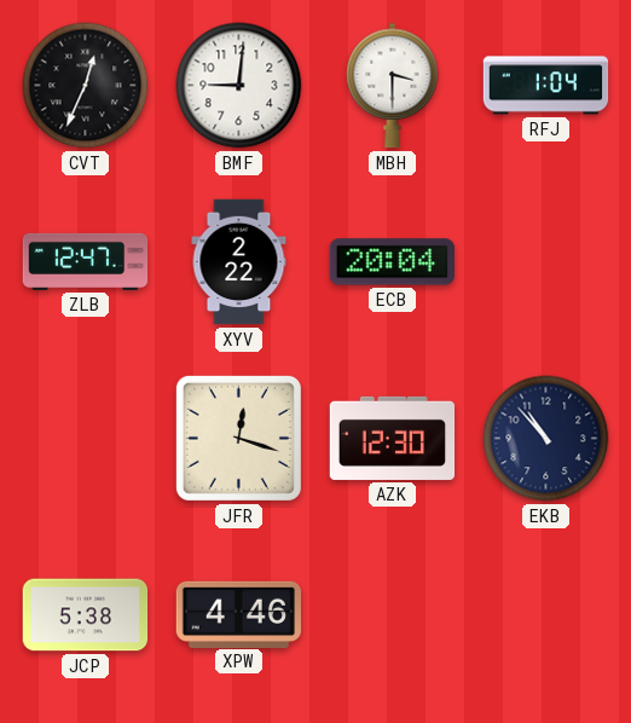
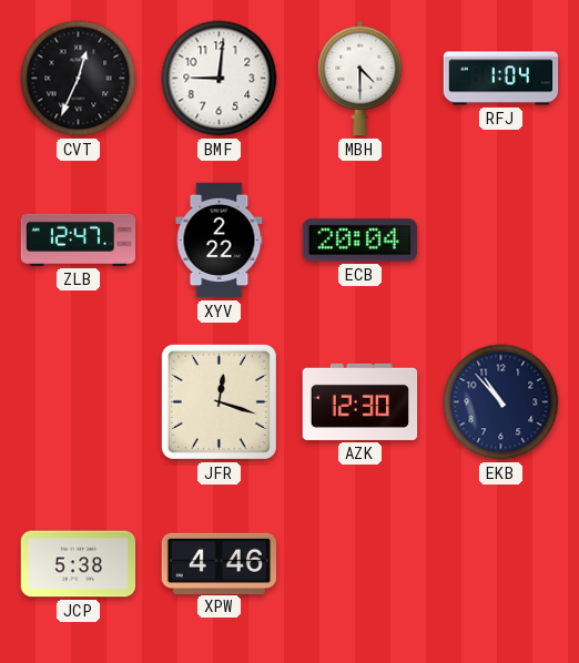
MBH: 3:30 -> 4:30
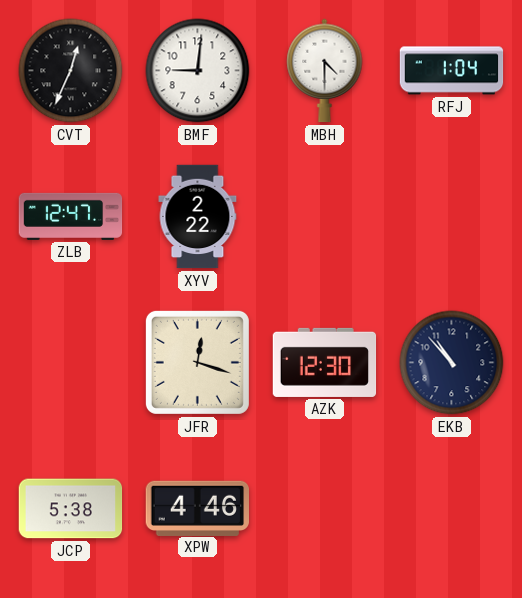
ECB: 20:04 -> none
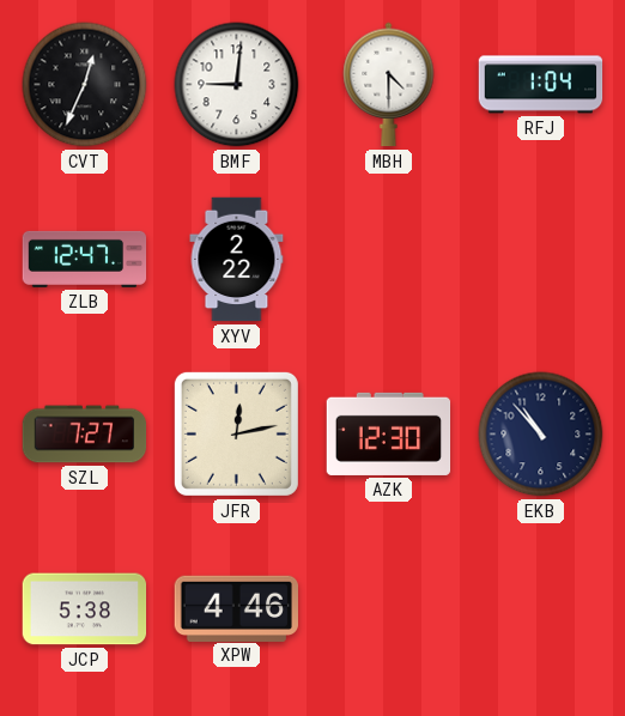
SZL: none -> 7:27
JFR: 12:18 -> 12:13
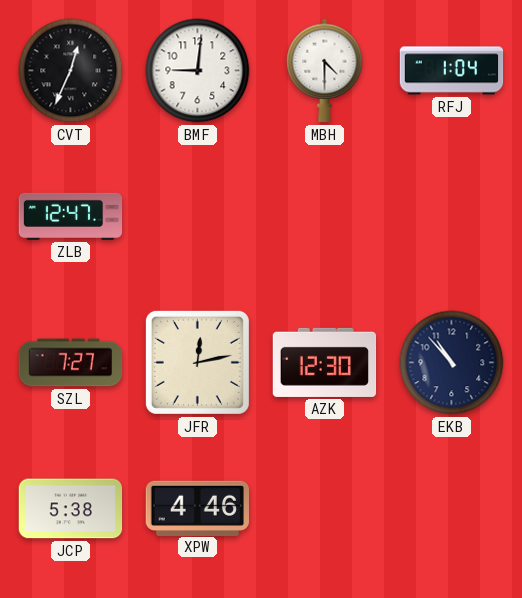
XYV: 2:22 -> none
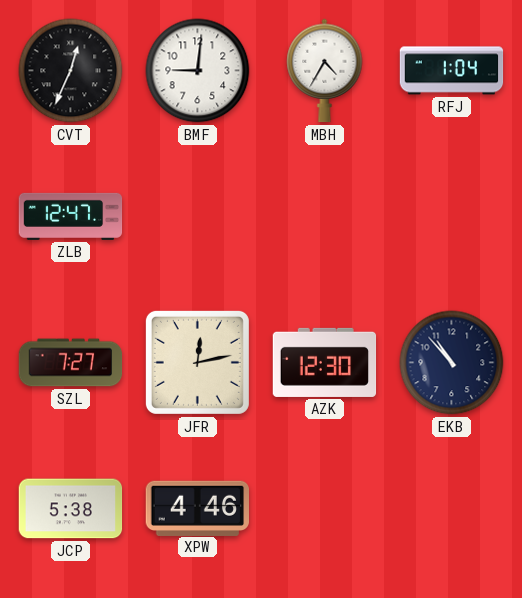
MBH: 4:30 -> 4:35
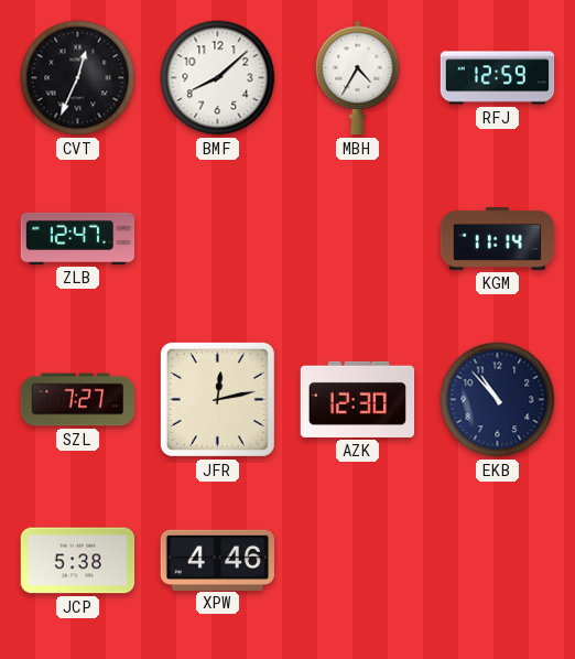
BMF: 9:01 -> 8:08
RFJ: 1:04 -> 12:59
KGM: none -> 11:14
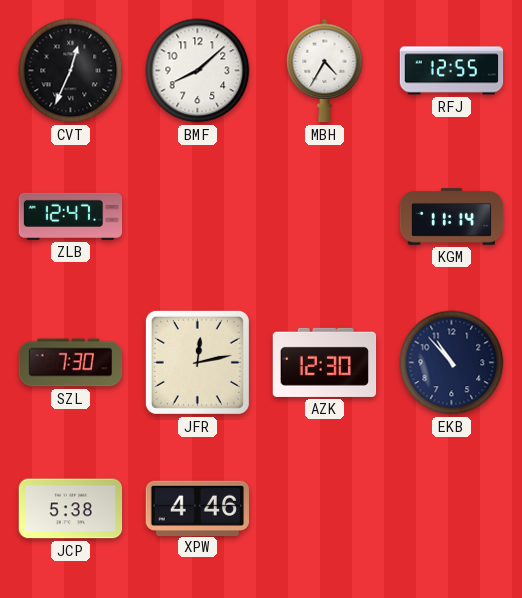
RFJ: 12:59 -> 12:55
SZL: 7:27 -> 7:30
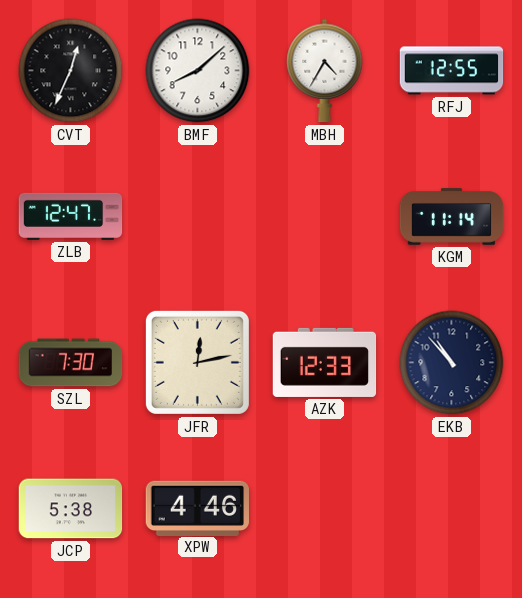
AZK: 12:30 -> 12:33
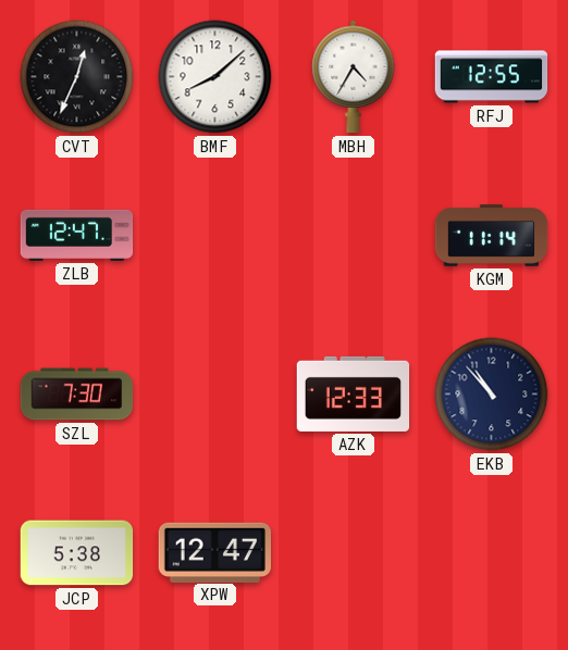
JFR: 12:13 -> none
XPW: 4:46 -> 12:47
